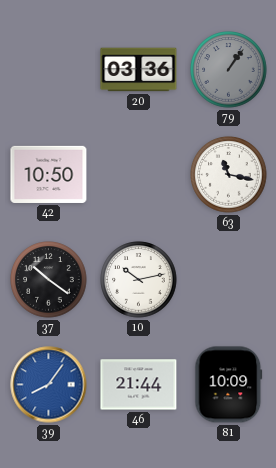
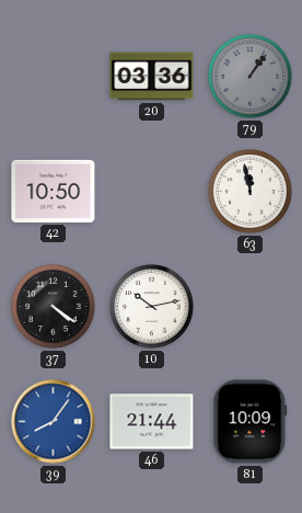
63: 11:17 -> 11:58
37: 10:21 -> 4:21
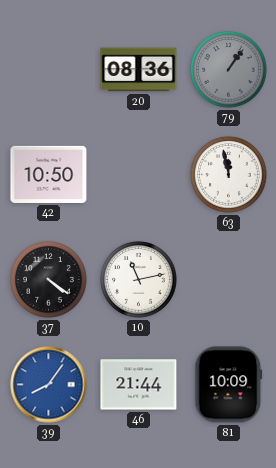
20: 03:36 -> 08:36
10: 10:13 -> 11:13
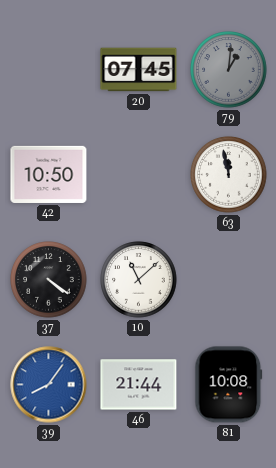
20: 08:36 -> 07:45
79: 1:06 -> 1:01
10: 11:13 -> 11:08
81: 10:09 -> 10:08
